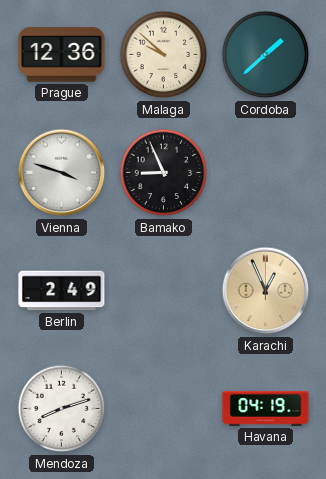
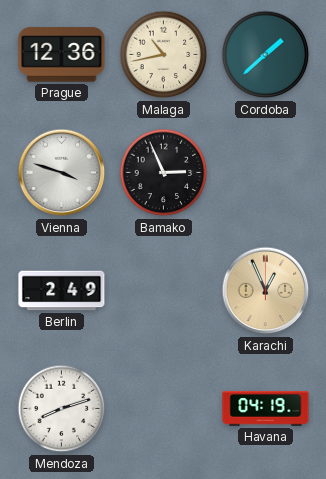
Malaga: 9:52 -> 10:43
Bamako: 8:56 -> 2:56
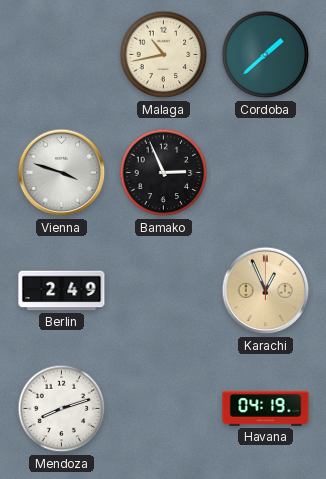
Prague: 12:36 -> none
